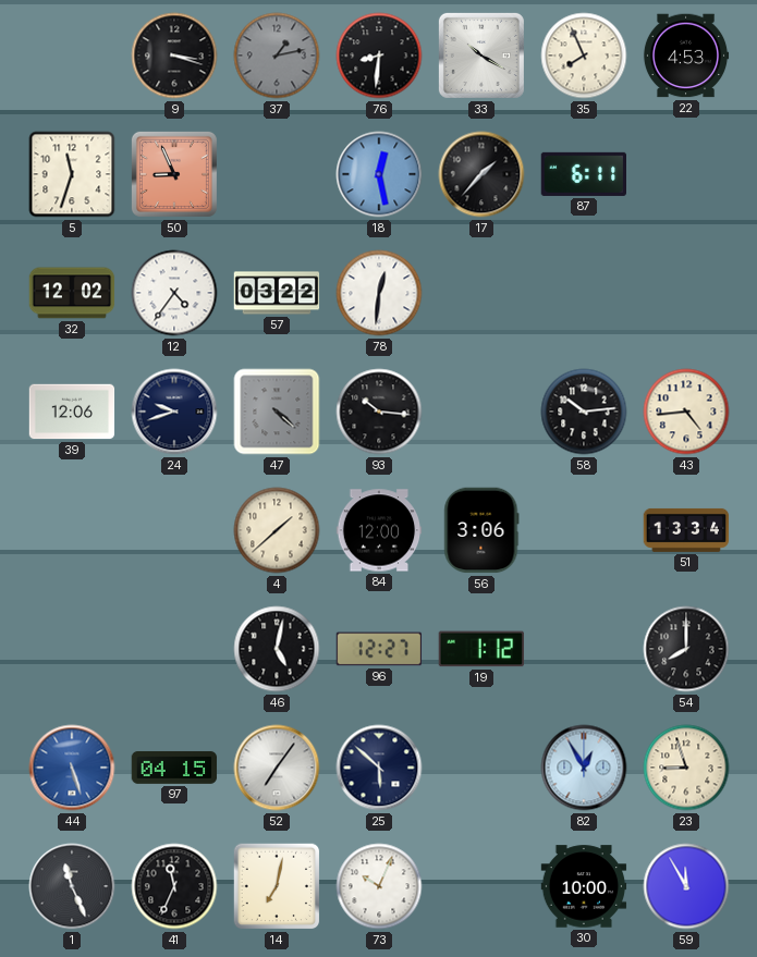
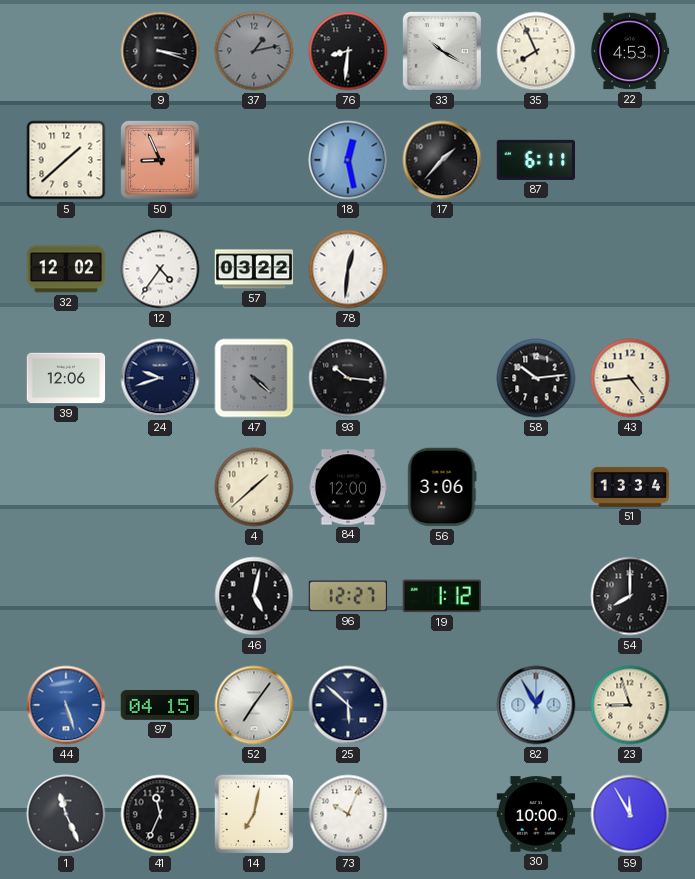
5: 11:33 -> 1:38
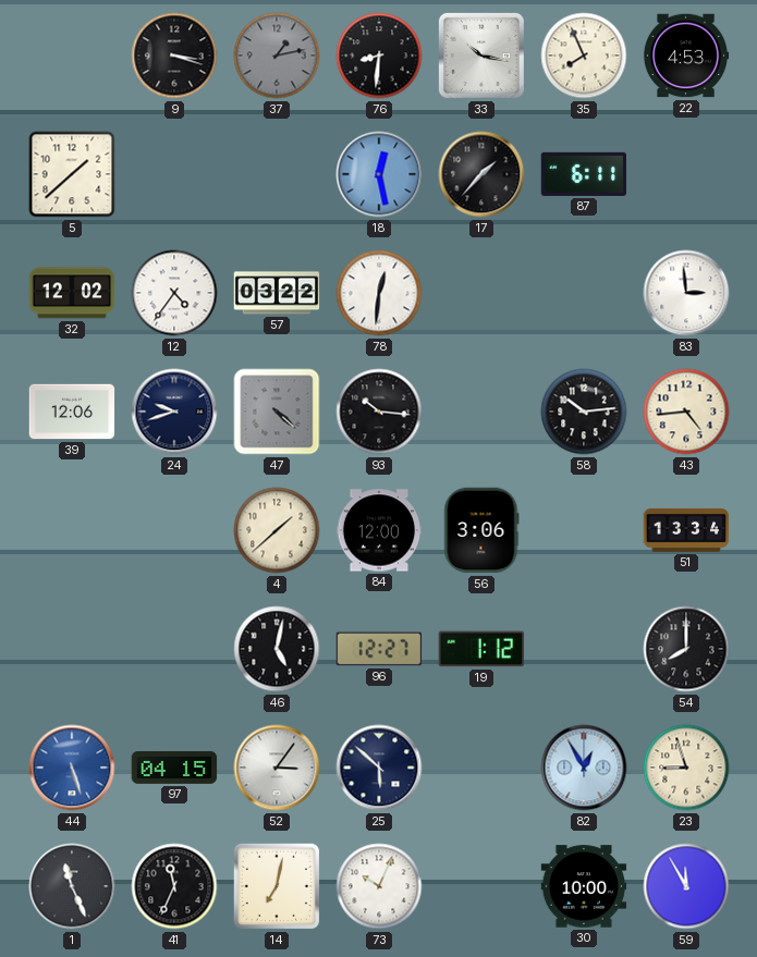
33: 10:20 -> 10:17
50: 8:56 -> none
83: none -> 2:59
52: 7:06 -> 3:06
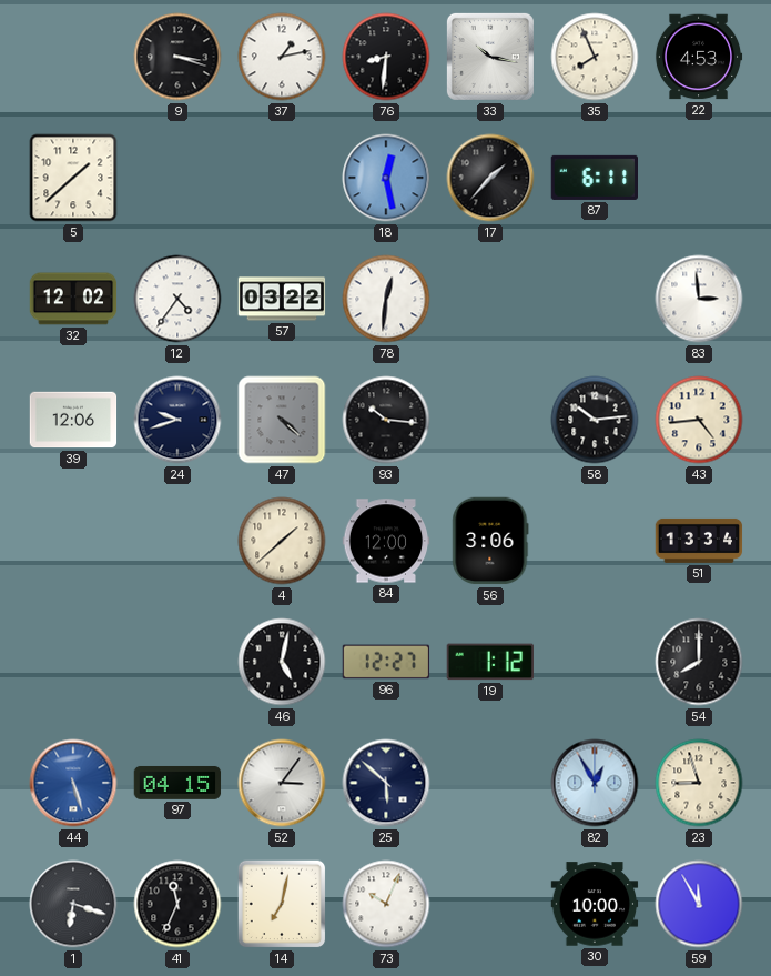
37 dial: grey -> white
1: 11:26 -> 6:18
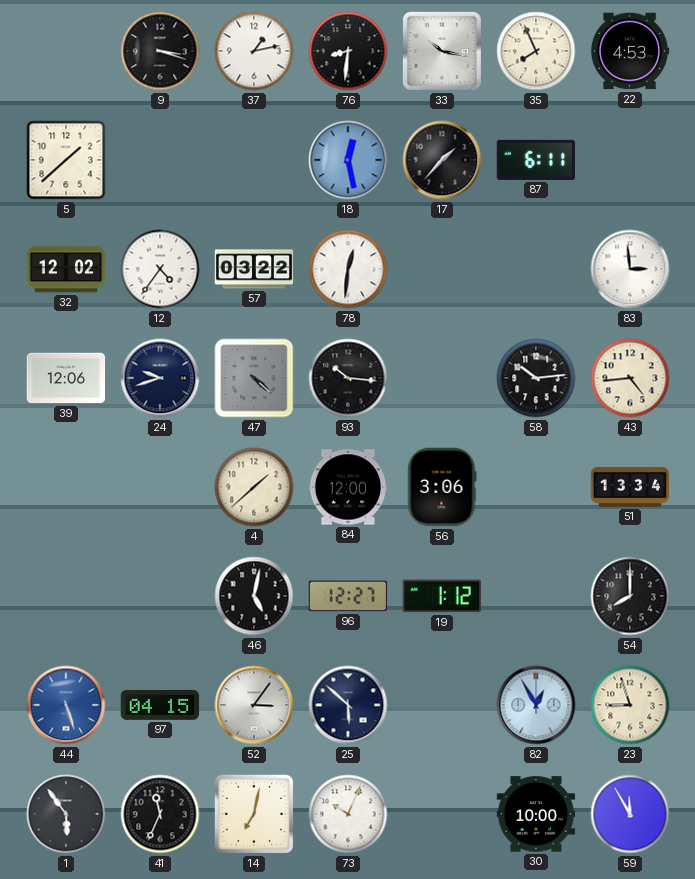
1: 6:18 -> 5:54
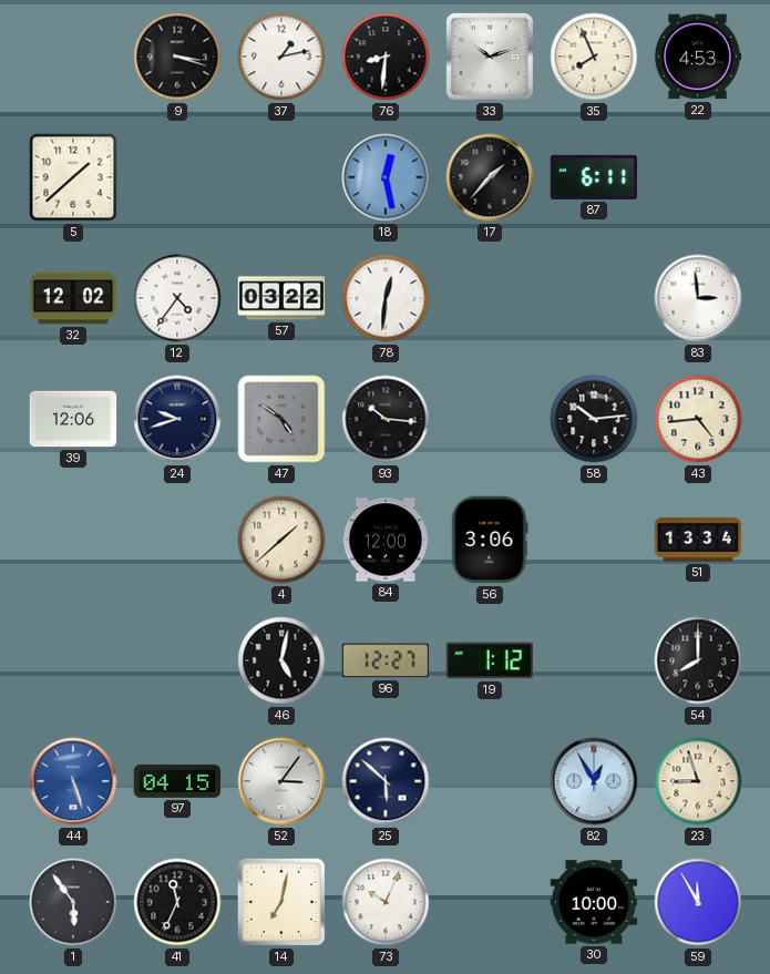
33: 10:17 -> 10:12
47: 4:22 -> 4:51
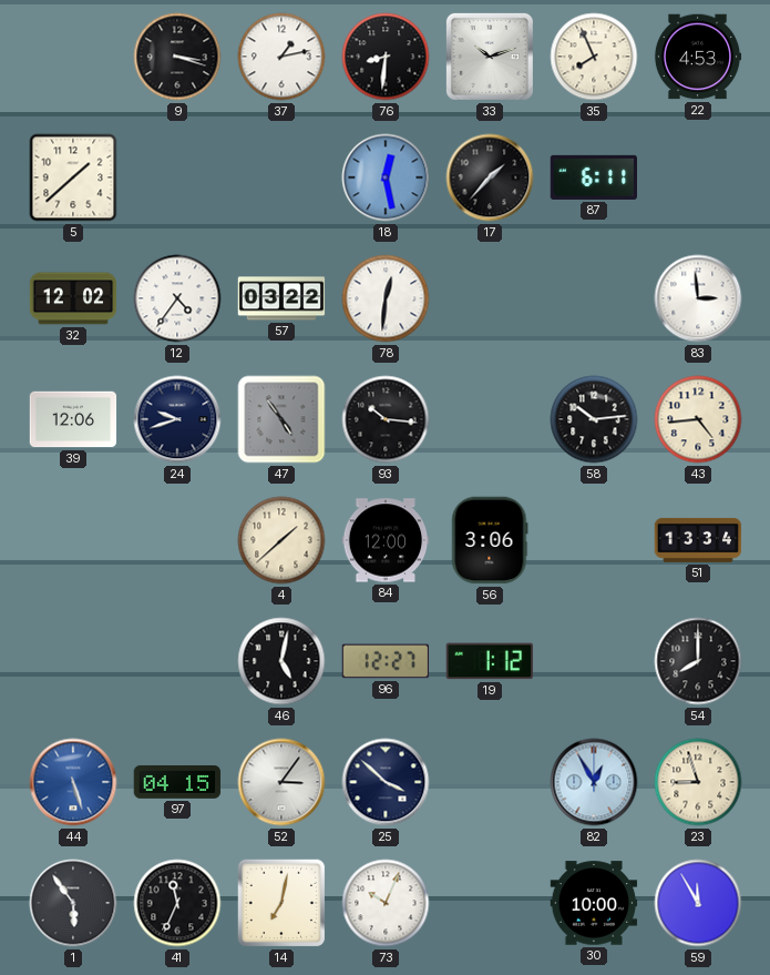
47: 4:51 -> 4:54
25: 5:52 -> 3:52
